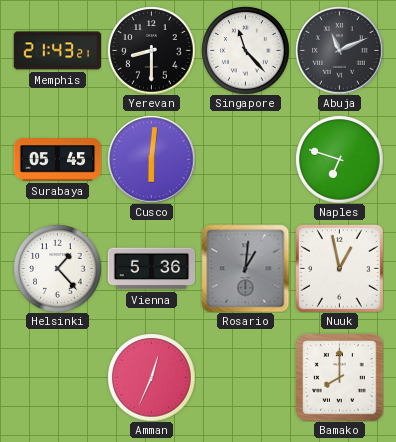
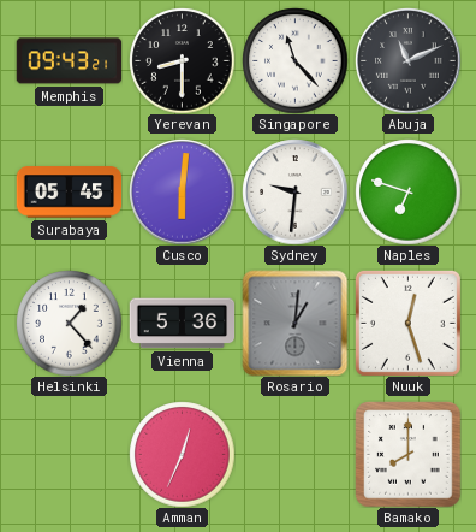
Memphis: 21:43 -> 09:43
Sydney: none -> 9:31
Nuuk: 12:58 -> 12:27
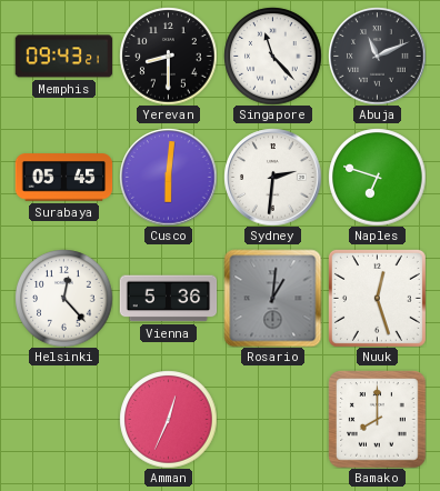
Sydney: 9:31 -> 2:31
Helsinki: 1:23 -> 12:23
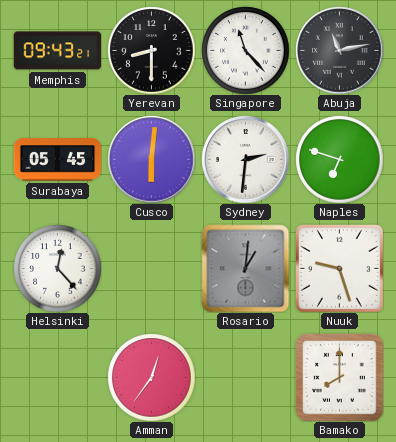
Abuja: 11:11 -> 11:13
Vienna: 5:36 -> none
Nuuk: 12:27 -> 9:27
Amman: 12:34 -> 12:36
